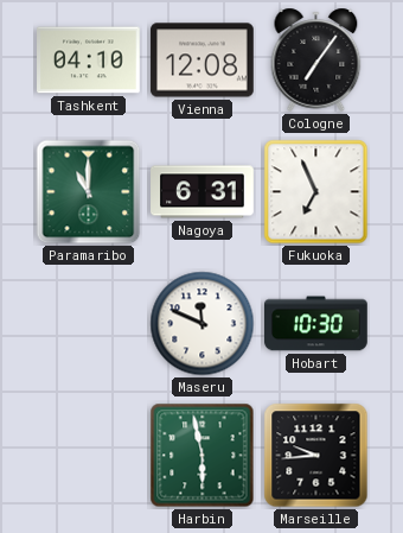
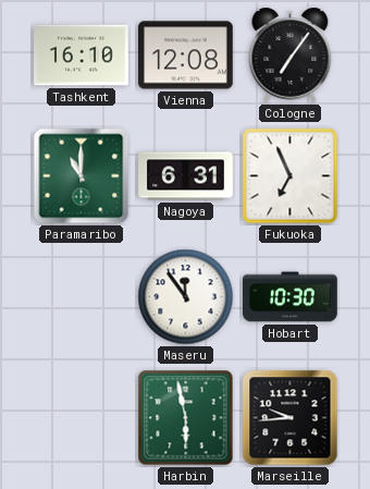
Tashkent: 04:10 -> 16:10
Maseru: 11:49 -> 11:54
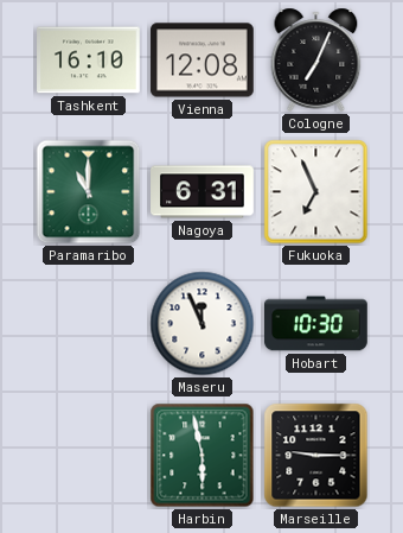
Cologne: 7:06 -> 7:04
Maseru: 11:54 -> 11:56
Marseille: 9:44 -> 9:15
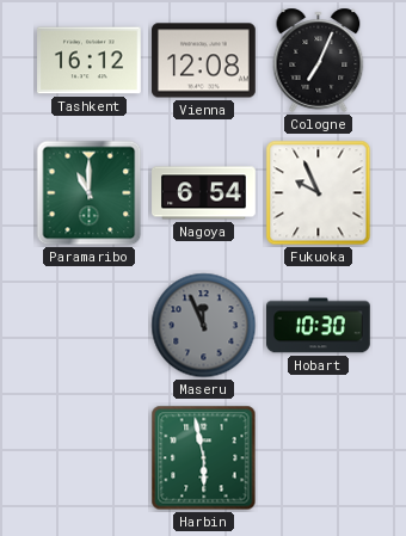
Tashkent: 16:10 -> 16:12
Nagoya: 6:31 -> 6:54
Fukuoka: 6:56 -> 9:56
Maseru dial: white -> grey
Marseille: 9:15 -> none
